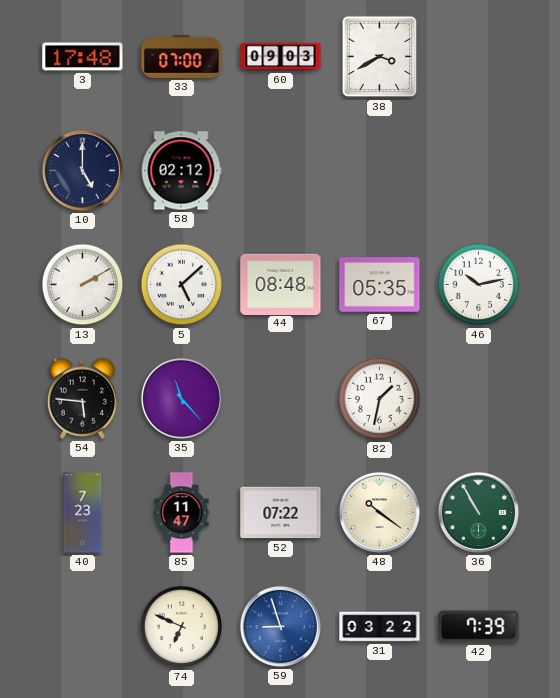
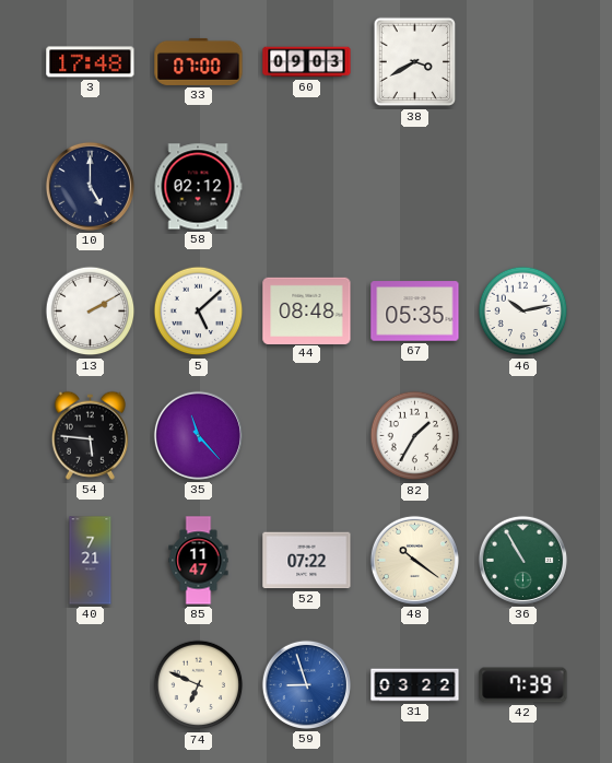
82: 1:32 -> 1:35
40: 7:23 -> 7:21
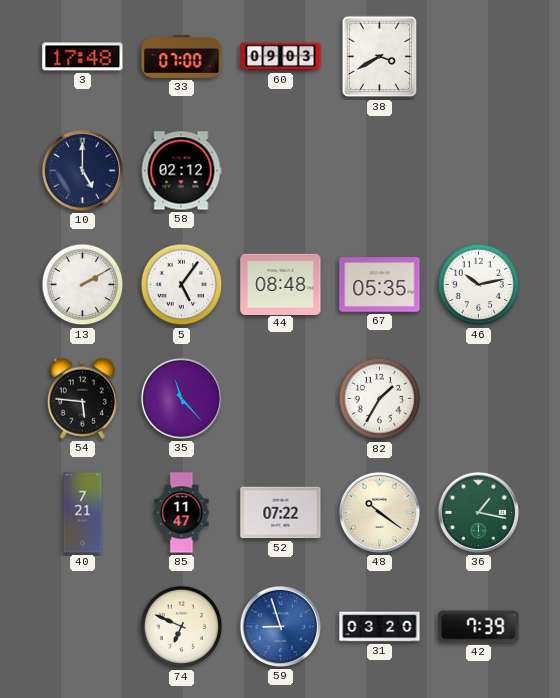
5: 5:08 -> 5:06
36: 10:55 -> 1:17
31: 03:22 -> 03:20
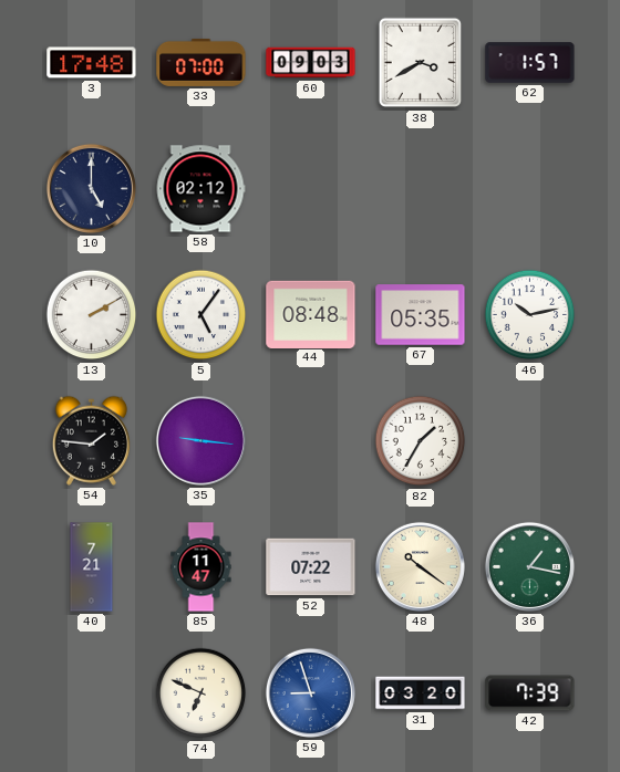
62: none -> 1:57
54: 5:46 -> 1:46
35: 11:23 -> 9:16
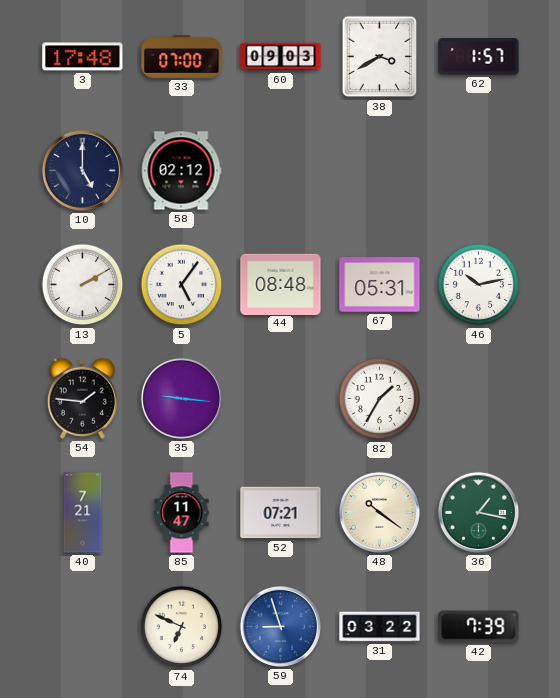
67: 05:35 -> 05:31
52: 07:22 -> 07:21
31: 03:20 -> 03:22
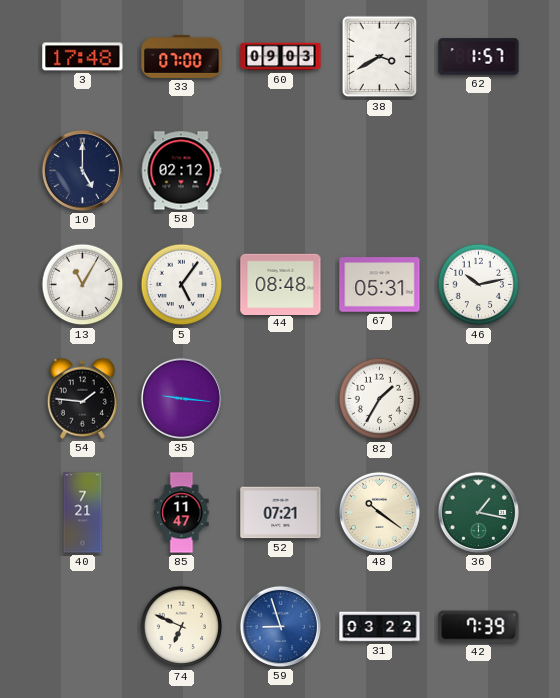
13: 2:10 -> 11:05
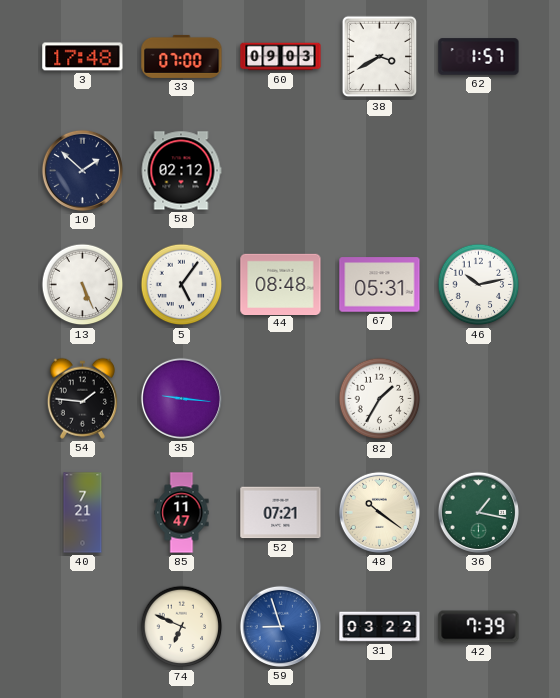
10: 5:00 -> 1:52
13: 11:05 -> 5:26
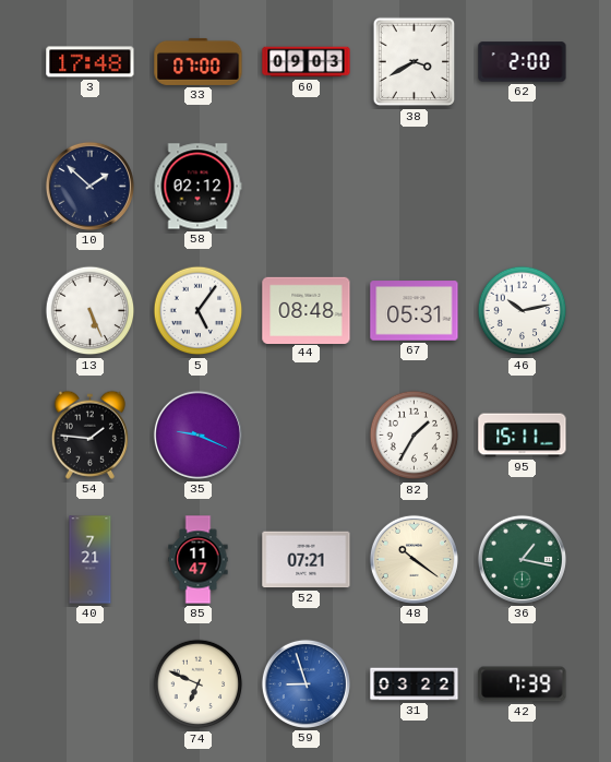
62: 1:57 -> 2:00
35: 9:16 -> 9:19
95: none -> 15:11
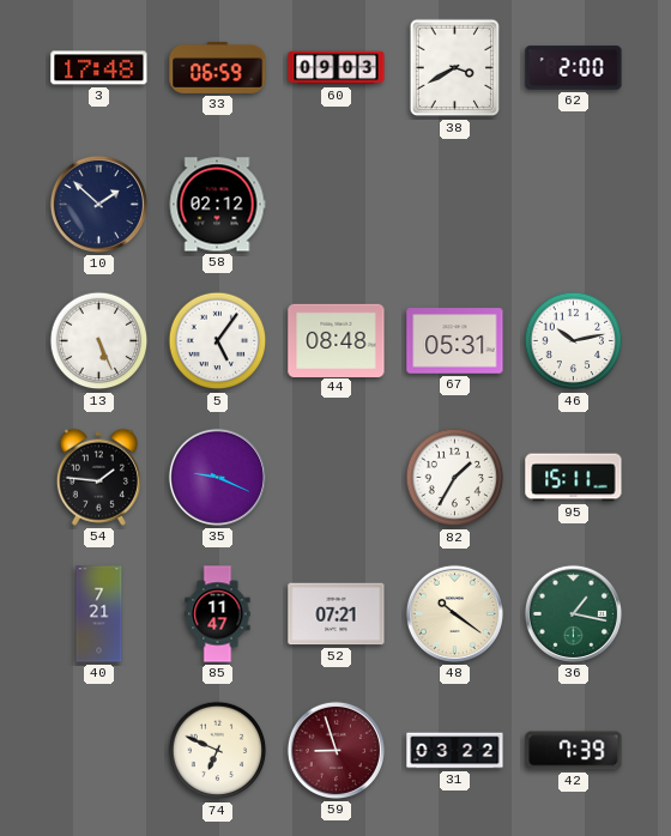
33: 07:00 -> 06:59
59 dial: blue -> burgundy
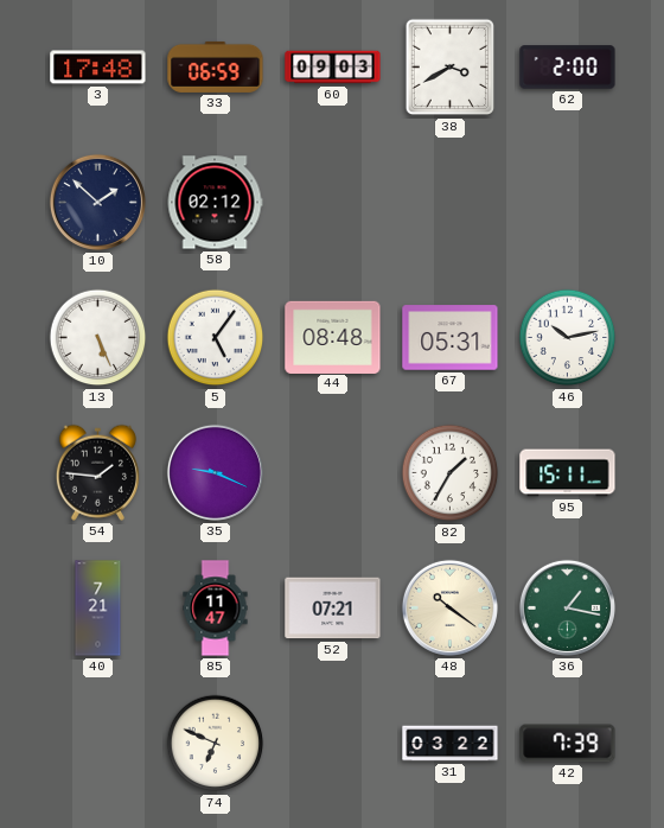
59: 8:57 -> none
